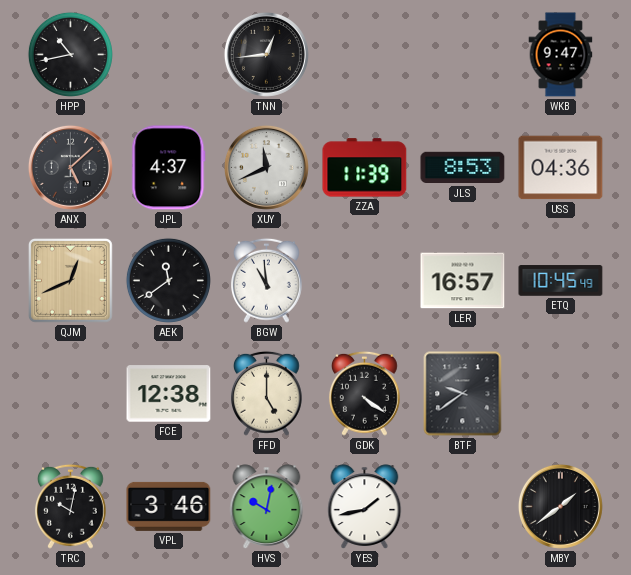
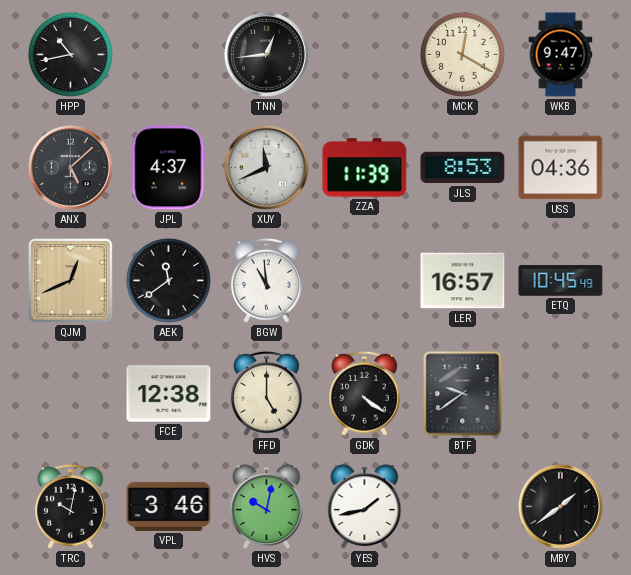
MCK: none -> 12:20
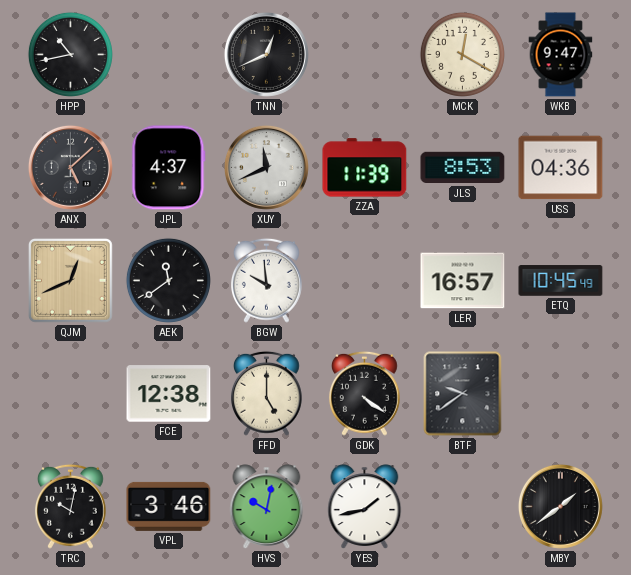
TNN: 12:44 -> 12:41
BGW: 10:59 -> 9:59
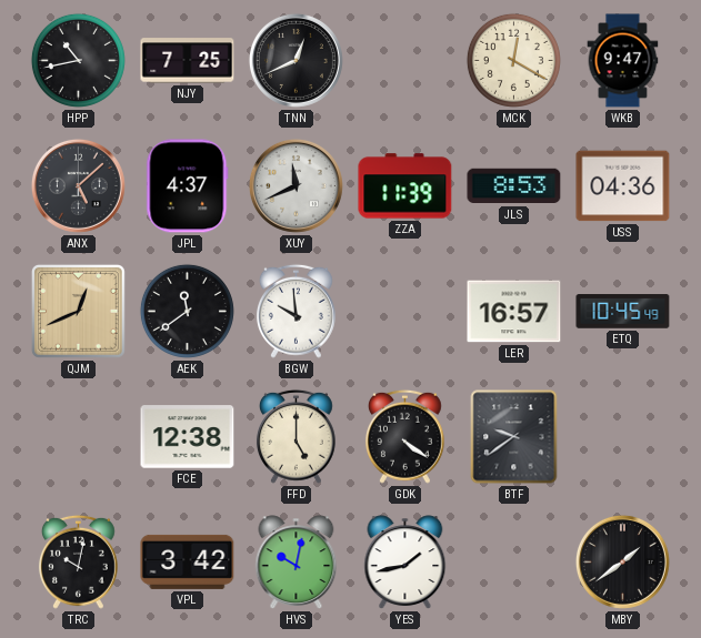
NJY: none -> 7:25
VPL: 3:46 -> 3:42
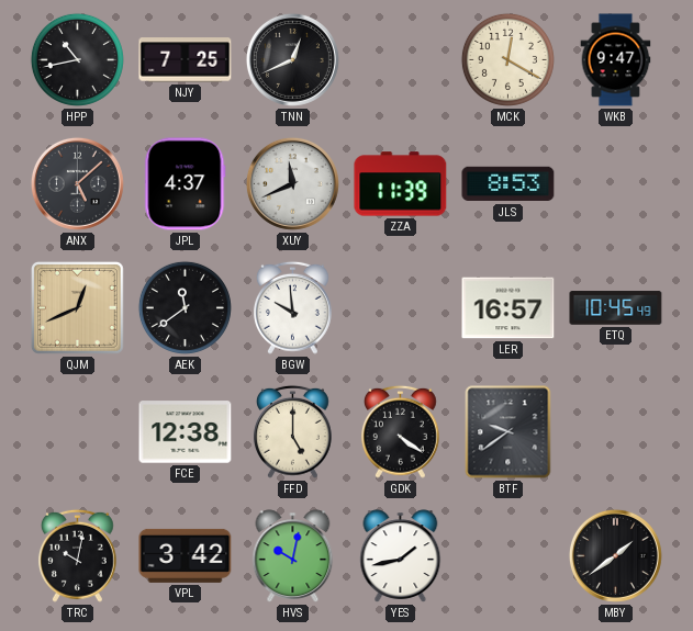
USS: 04:36 -> none
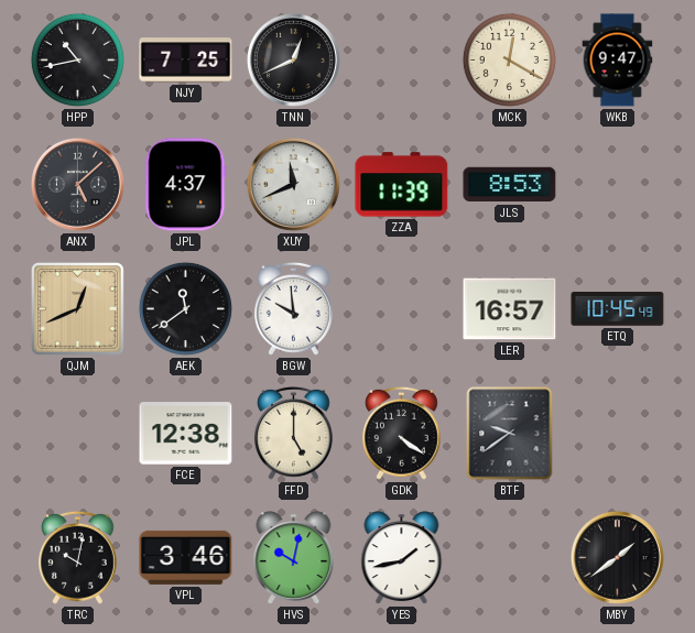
VPL: 3:42 -> 3:46
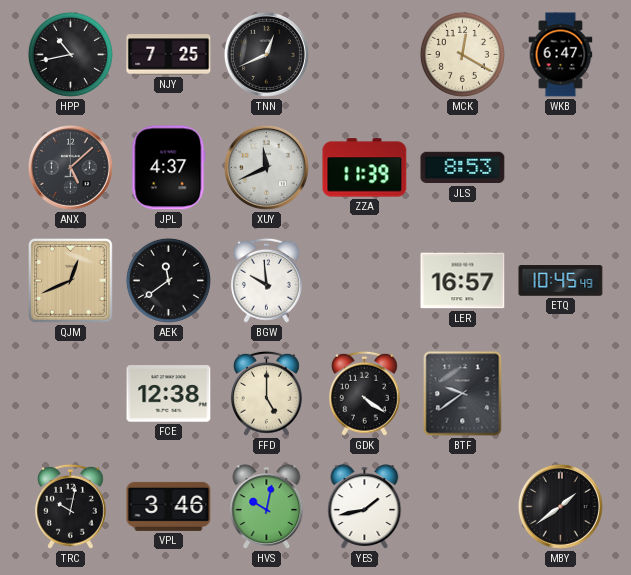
WKB: 9:47 -> 6:47
